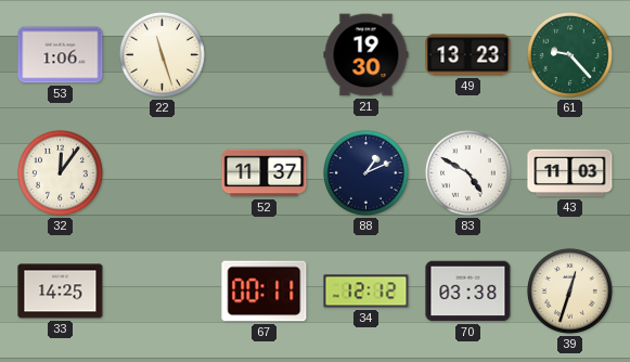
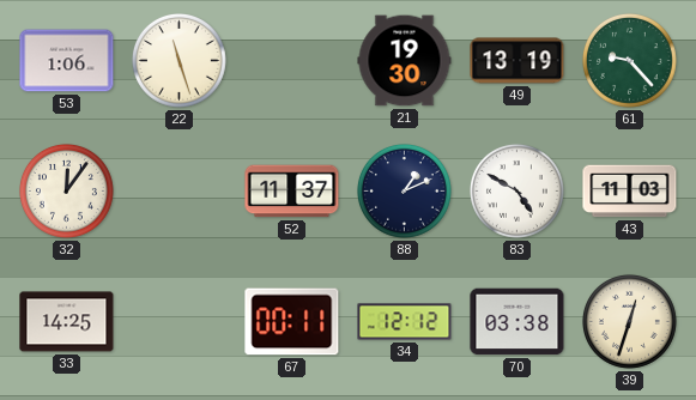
49: 13:23 -> 13:19
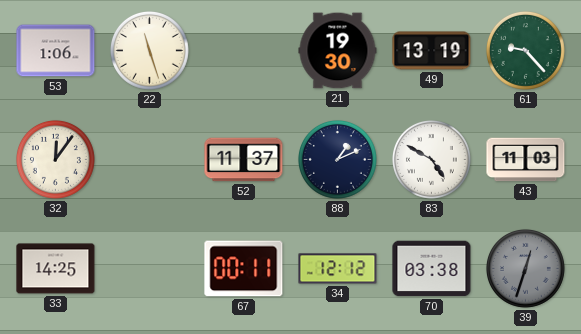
39 dial: cream -> grey
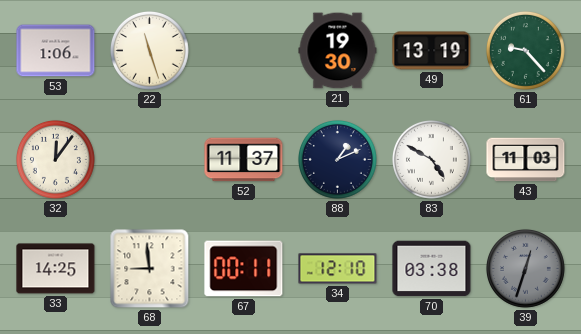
68: none -> 8:59
34: 12:12 -> 12:10
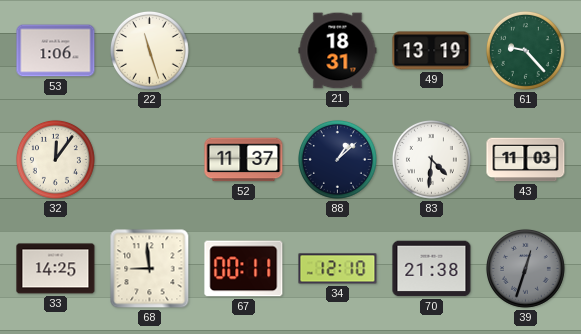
21: 19:30 -> 18:31
88: 1:11 -> 1:08
83: 4:50 -> 4:31
70: 03:38 -> 21:38
